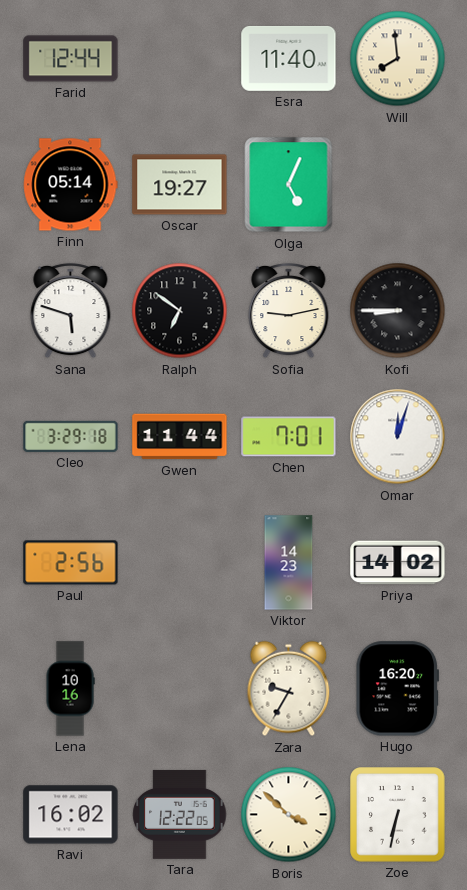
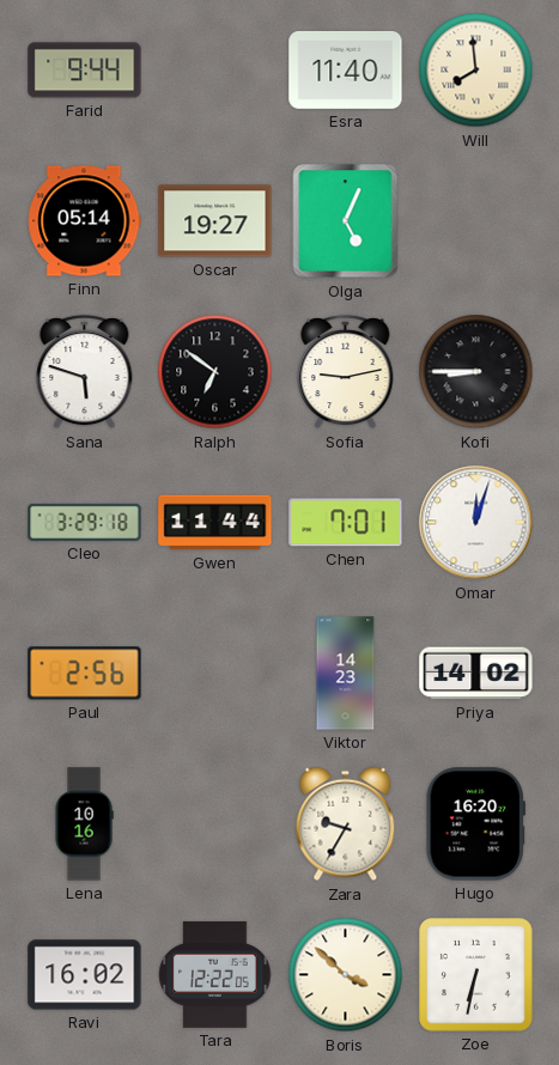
Farid: 12:44 -> 9:44
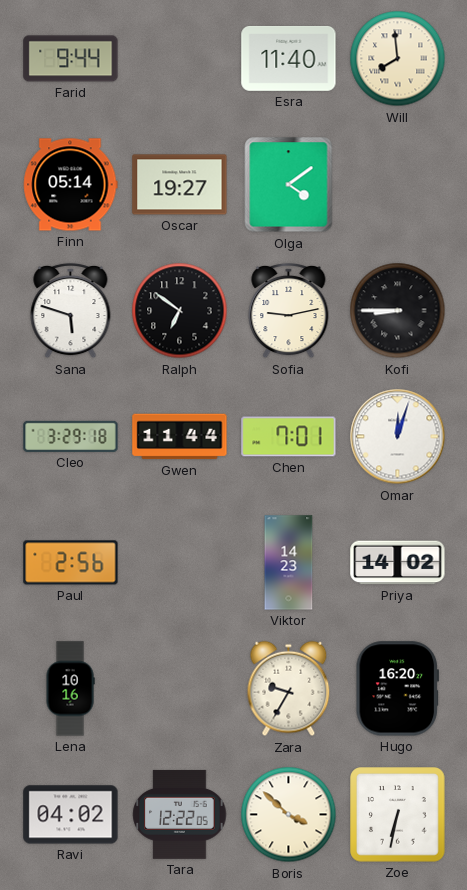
Olga: 5:04 -> 4:09
Ravi: 16:02 -> 04:02
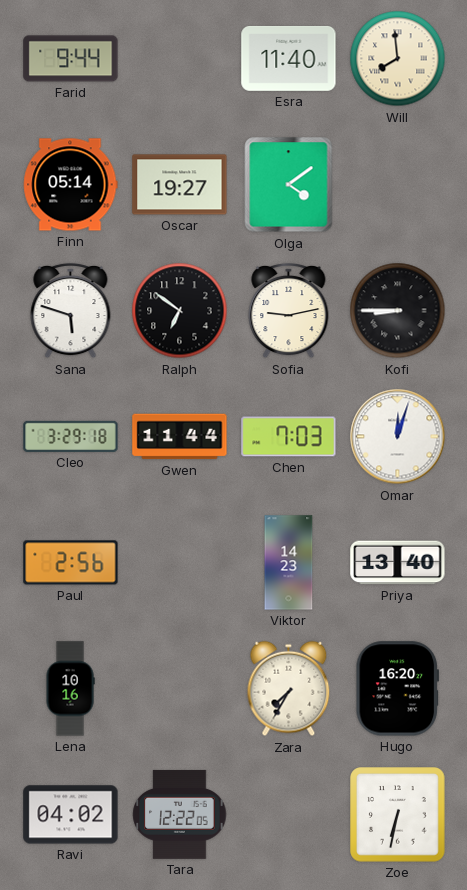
Chen: 7:01 -> 7:03
Priya: 14:02 -> 13:40
Zara: 9:35 -> 7:35
Boris: 3:52 -> none
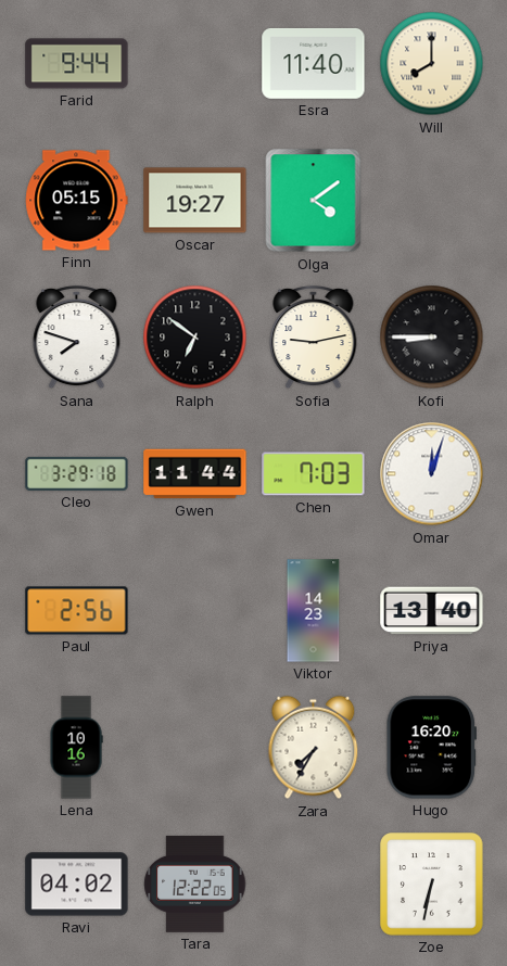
Will: 7:59 -> 8:00
Finn: 05:14 -> 05:15
Sana: 5:48 -> 7:48
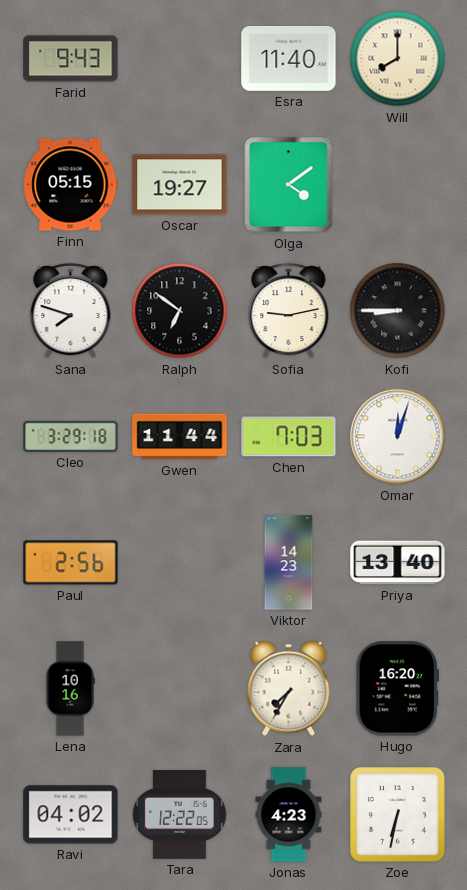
Farid: 9:44 -> 9:43
Jonas: none -> 4:23
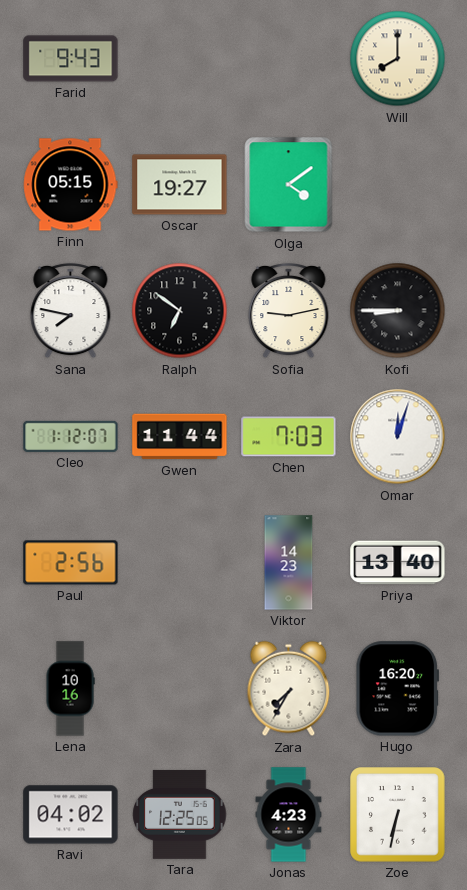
Esra: 11:40 -> none
Sana: 7:48 -> 7:47
Cleo: 3:29 -> 1:12
Tara: 12:22 -> 12:25
